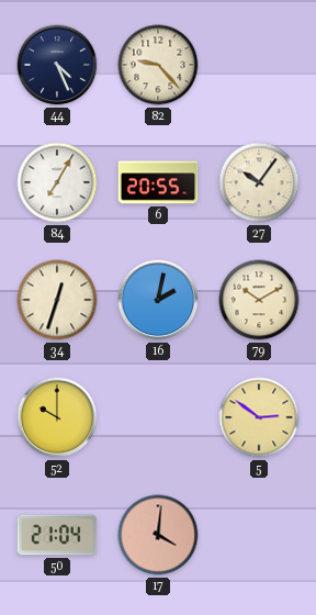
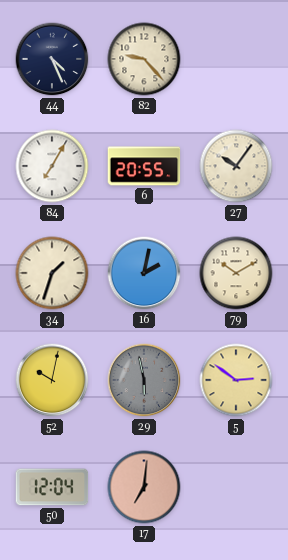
34: 12:33 -> 1:33
52: 10:00 -> 10:02
29: none -> 5:58
50: 21:04 -> 12:04
17: 4:01 -> 7:01
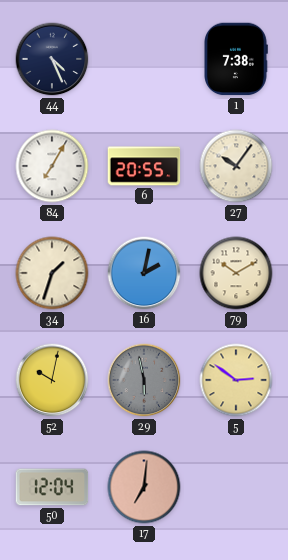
82: 9:23 -> none
1: none -> 7:38
